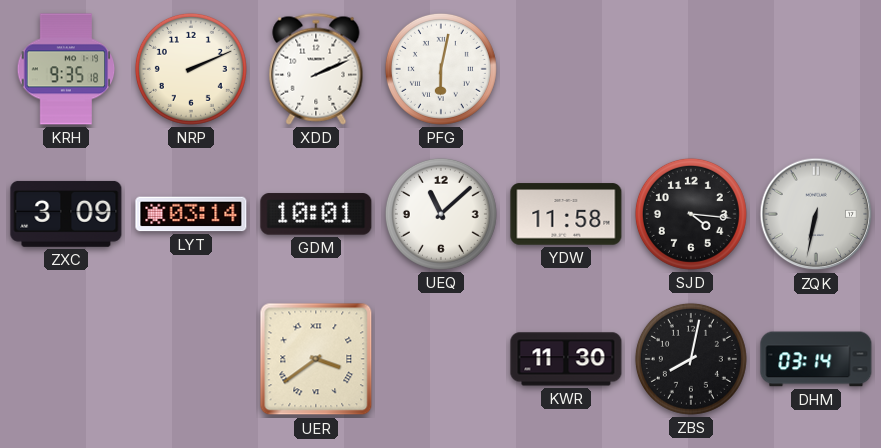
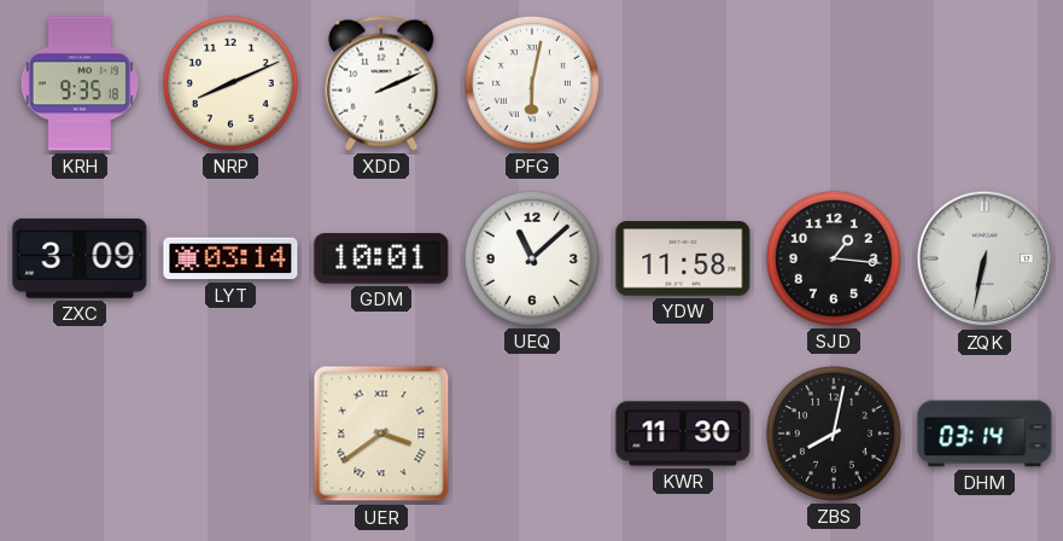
NRP: 2:11 -> 8:11
SJD: 4:16 -> 1:16
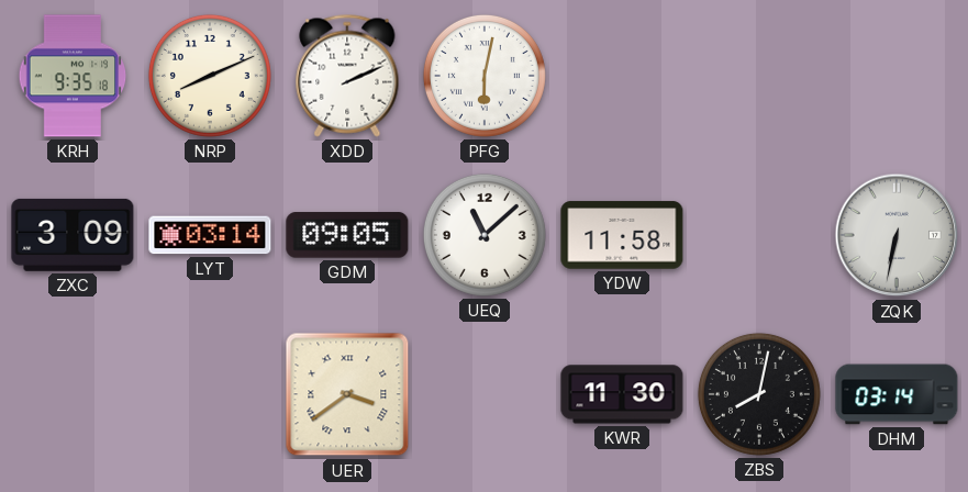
GDM: 10:01 -> 09:05
SJD: 1:16 -> none
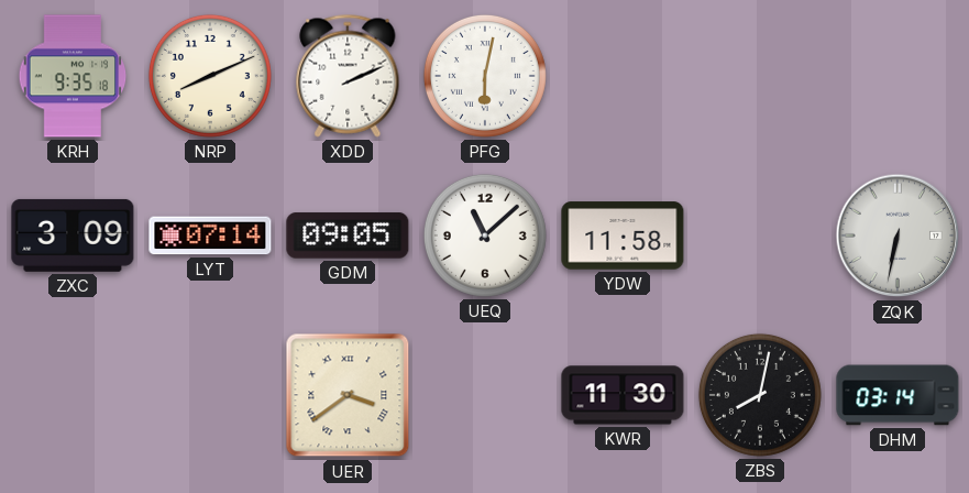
LYT: 03:14 -> 07:14
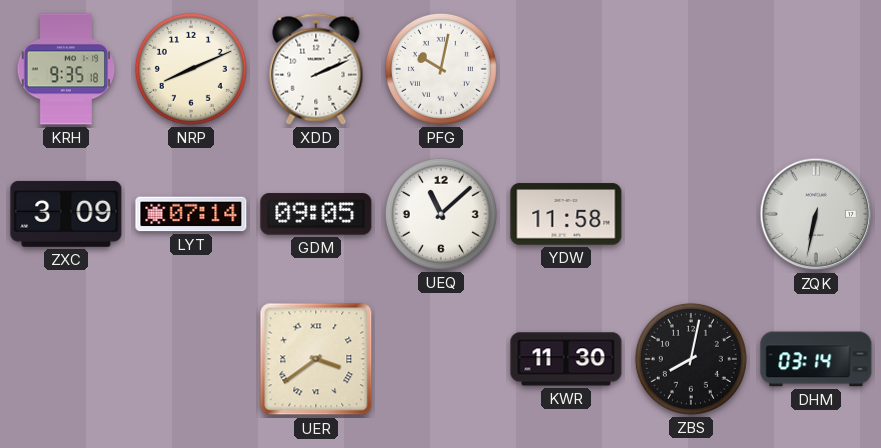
PFG: 6:02 -> 10:02
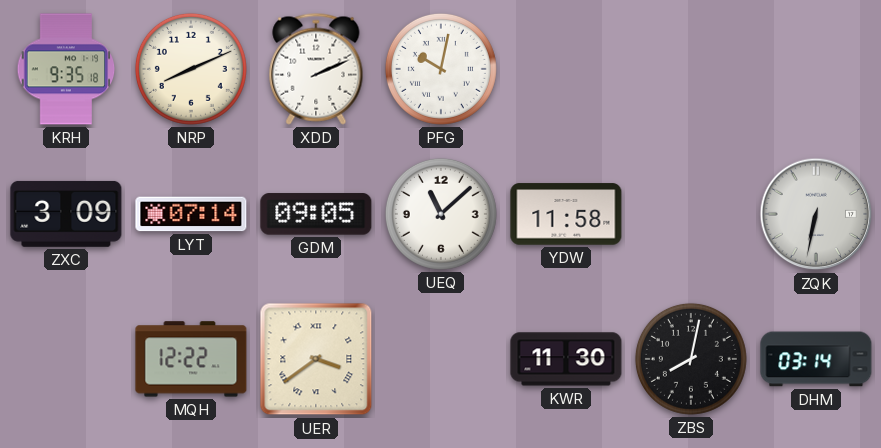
MQH: none -> 12:22
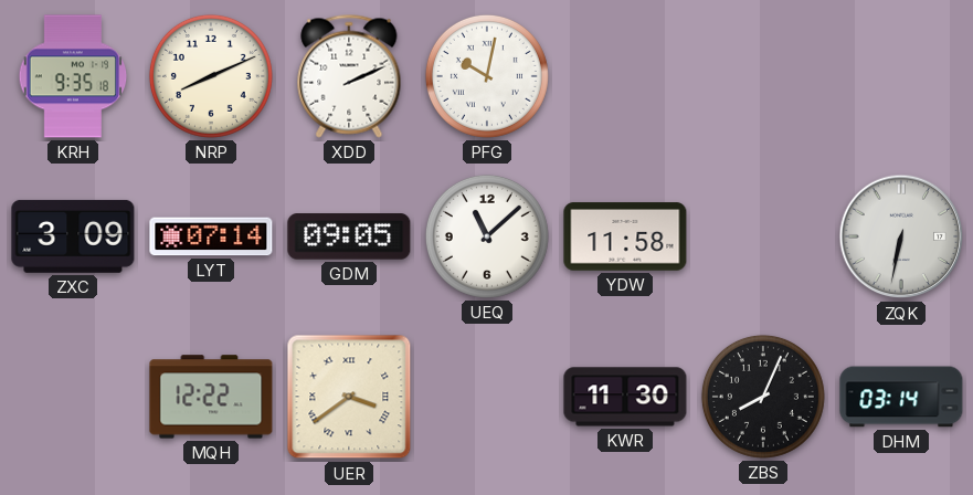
ZBS: 8:02 -> 8:04
